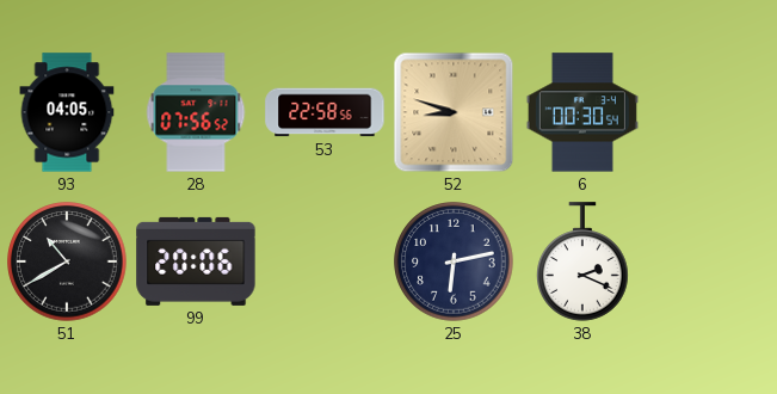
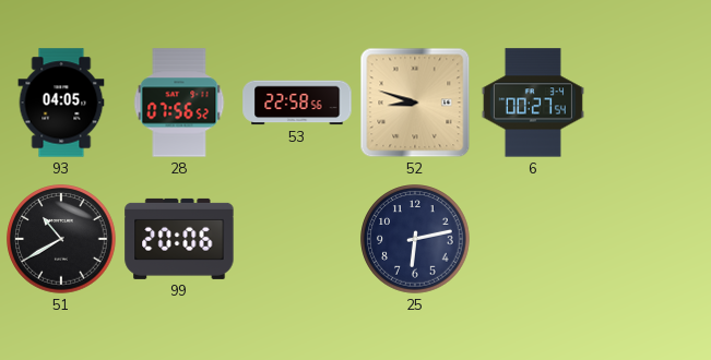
6: 00:30 -> 00:27
38: 2:19 -> none
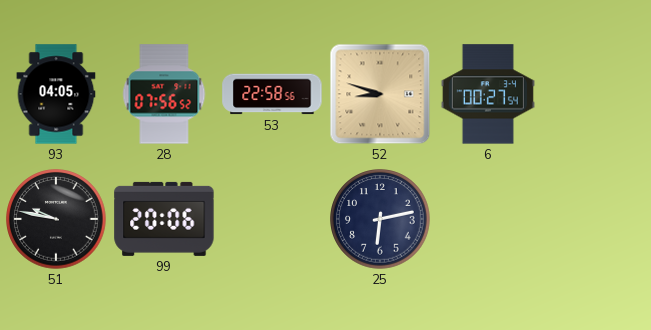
51: 10:40 -> 9:47
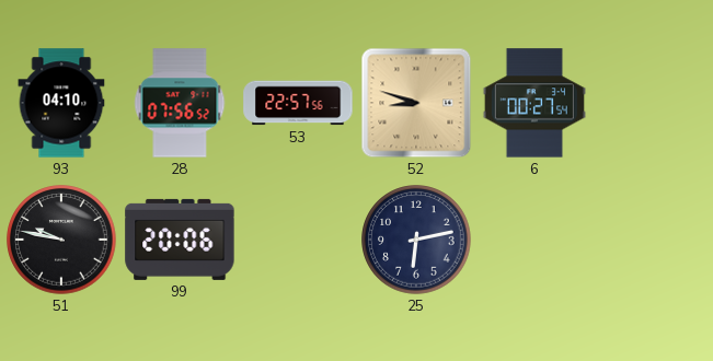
93: 04:05 -> 04:10
53: 22:58 -> 22:57
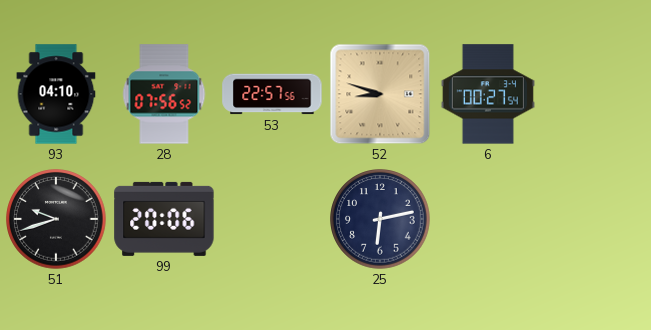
51: 9:47 -> 9:42
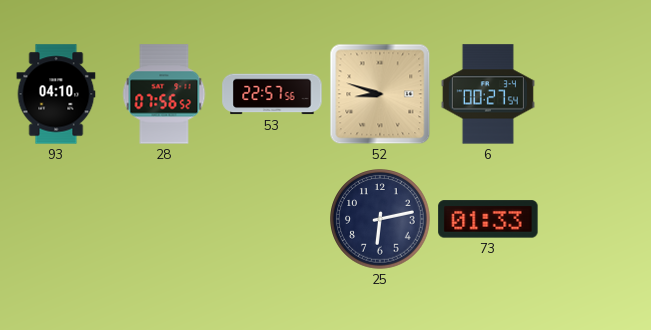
51: 9:42 -> none
99: 20:06 -> none
73: none -> 01:33
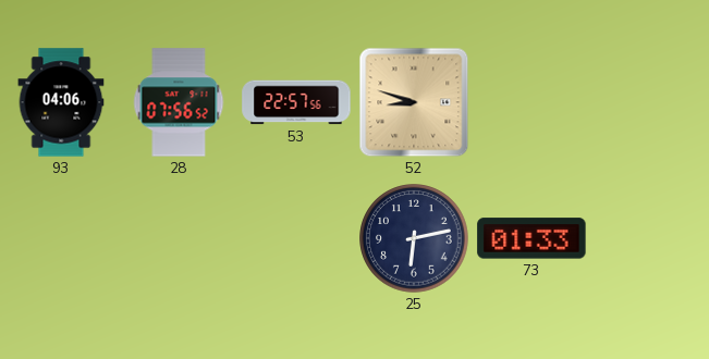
93: 04:10 -> 04:06
6: 00:27 -> none
